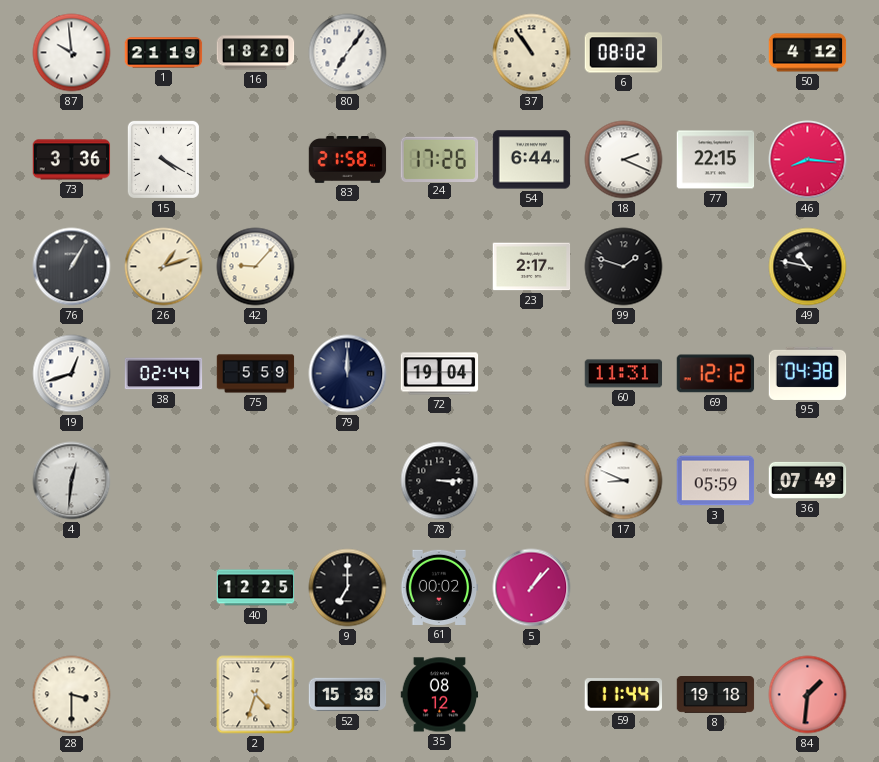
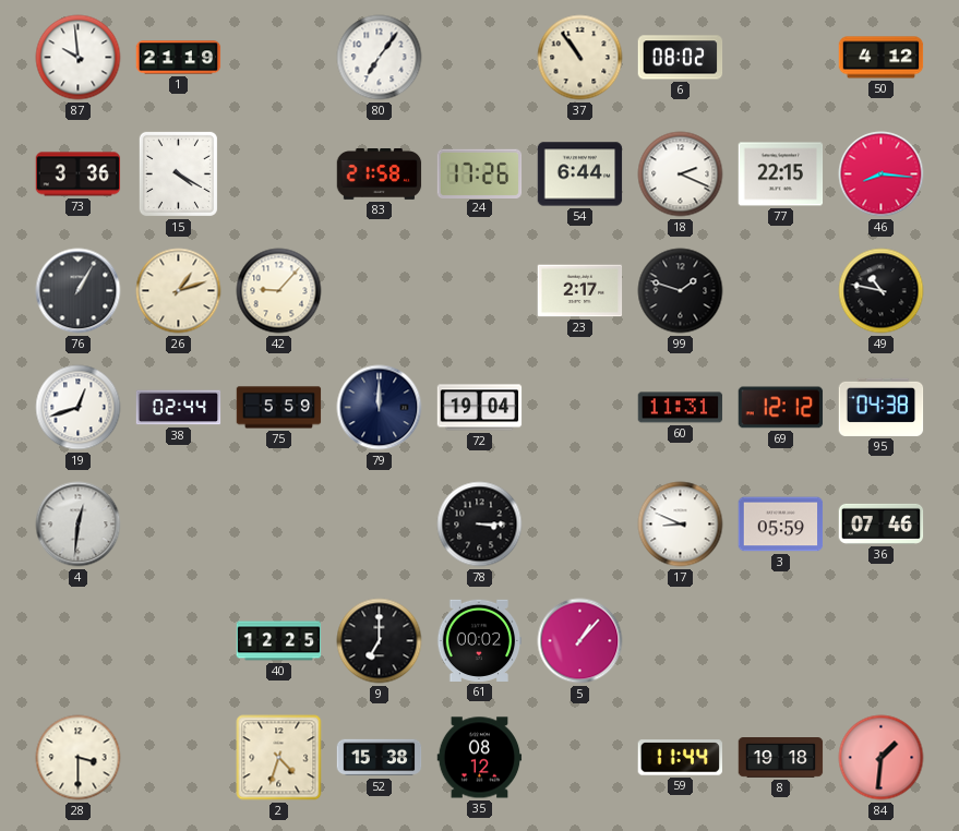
16: 18:20 -> none
36: 07:49 -> 07:46
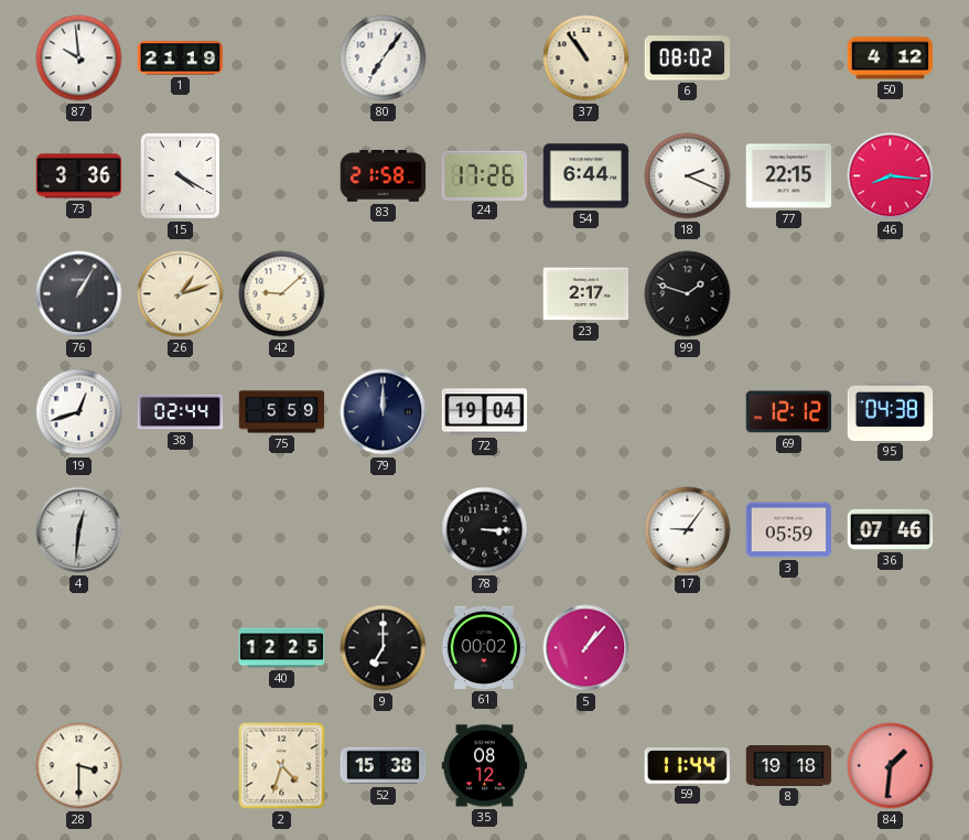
42: 9:07 -> 9:08
49: 10:47 -> none
60: 11:31 -> none
17: 8:49 -> 9:06
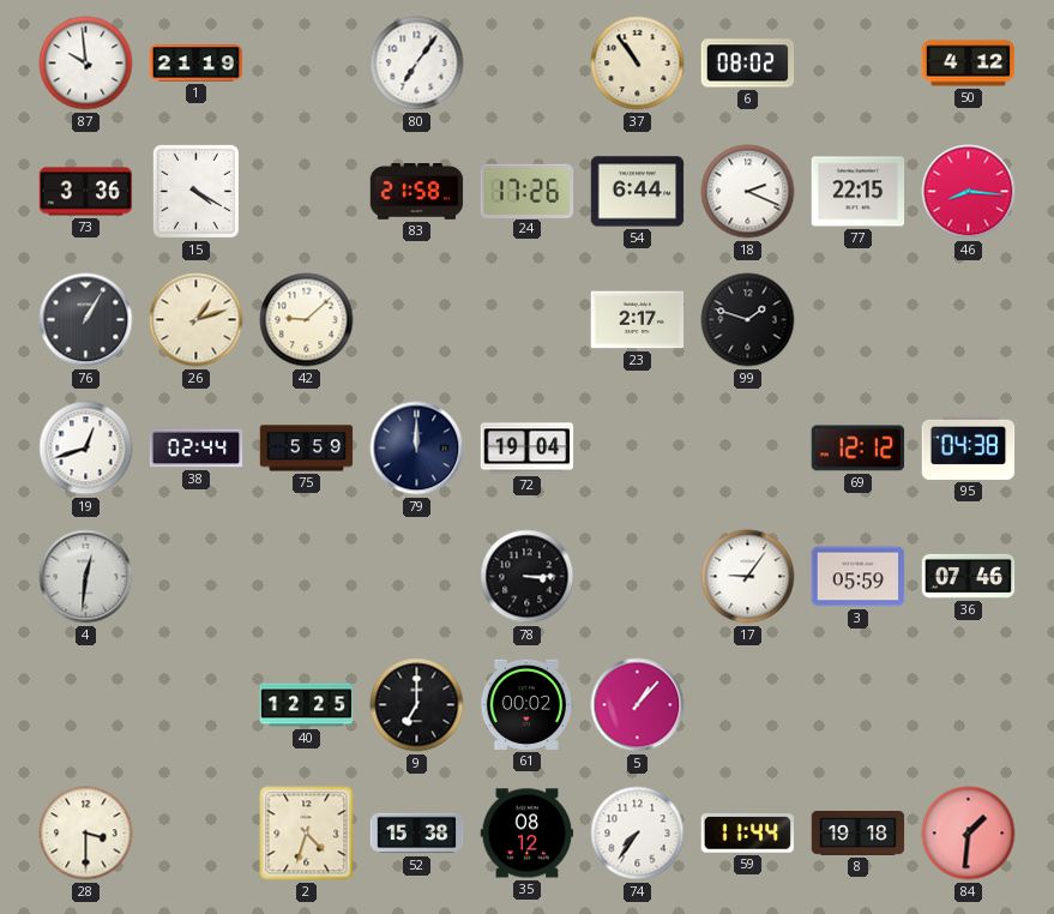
74: none -> 7:36
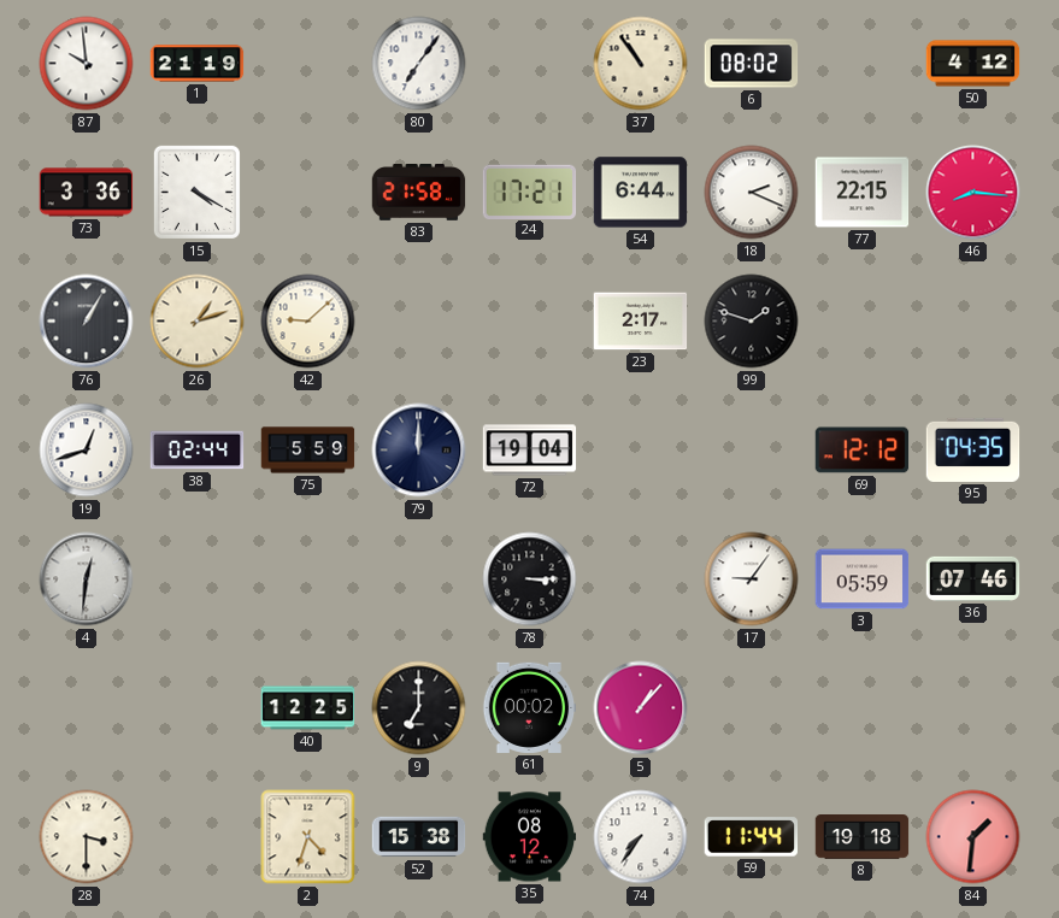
24: 17:26 -> 17:21
95: 04:38 -> 04:35
